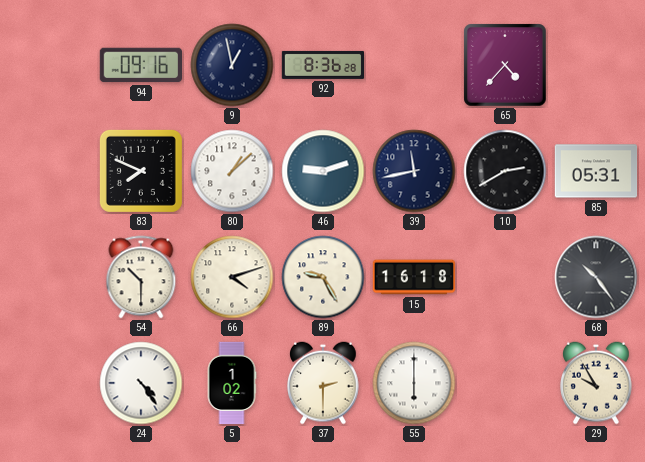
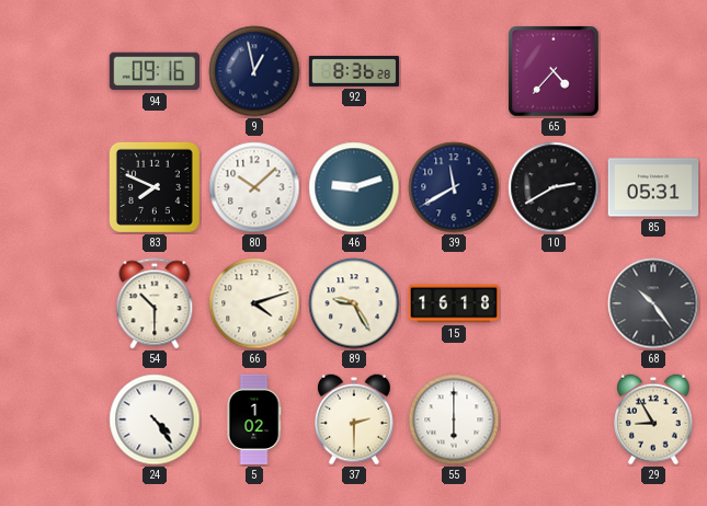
80: 1:08 -> 10:08
39: 11:43 -> 11:40
29: 9:55 -> 8:55
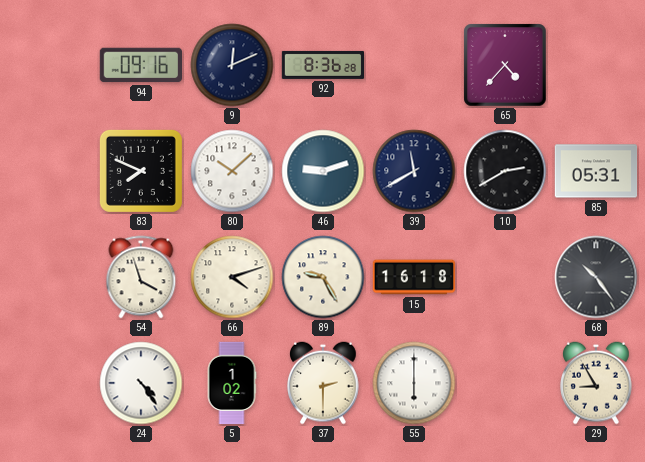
9: 12:58 -> 12:11
54: 10:30 -> 3:57
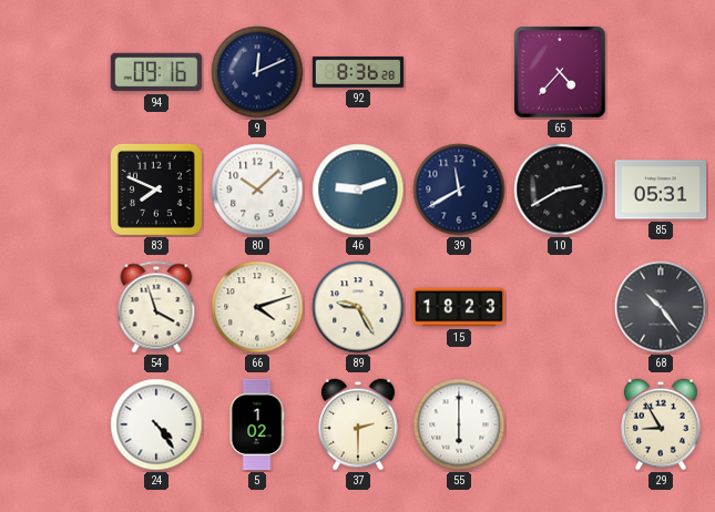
15: 16:18 -> 18:23
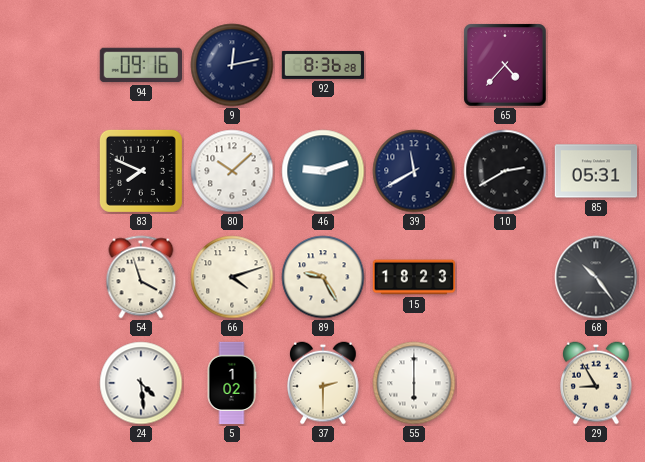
9: 12:11 -> 12:13
24: 4:24 -> 4:29
